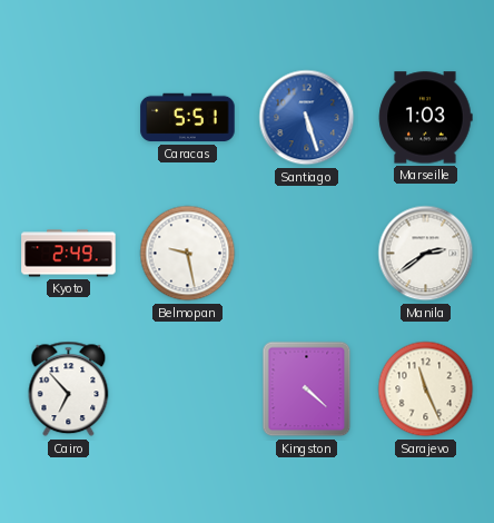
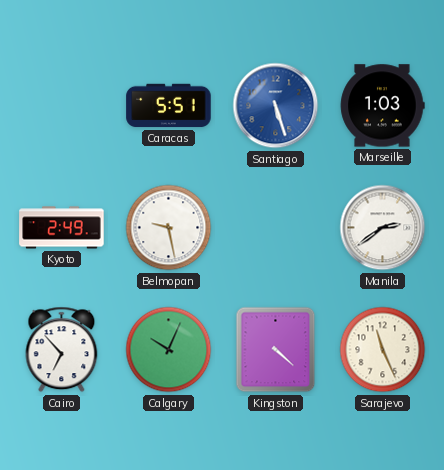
Calgary: none -> 10:04
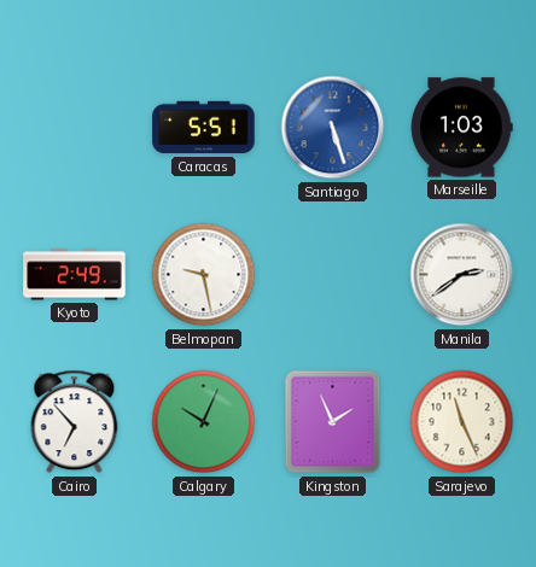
Kingston: 4:22 -> 1:56
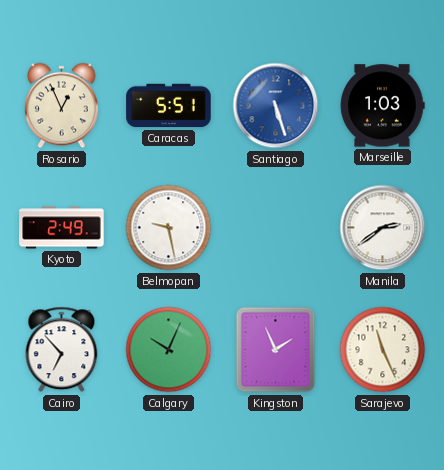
Rosario: none -> 12:56
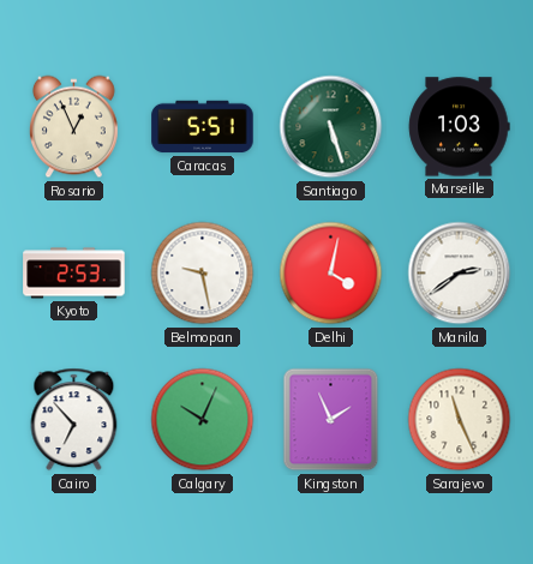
Santiago dial: blue -> green
Kyoto: 2:49 -> 2:53
Delhi: none -> 4:02
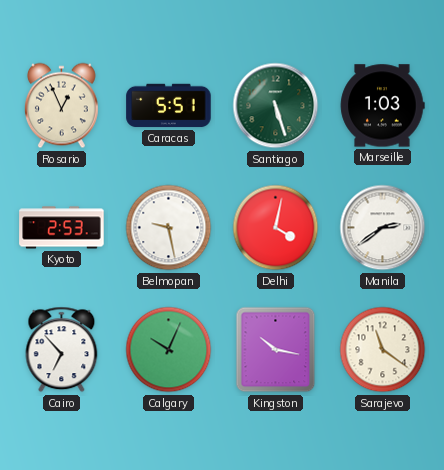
Kingston: 1:56 -> 10:17
Sarajevo: 11:26 -> 11:21
